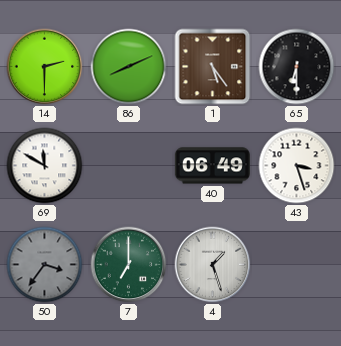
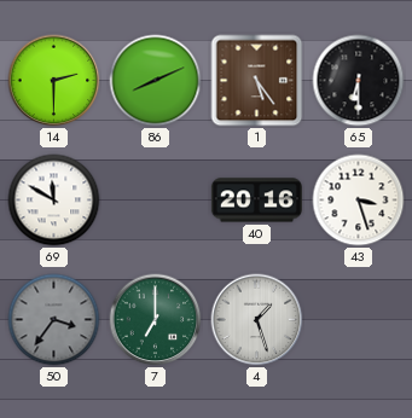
40: 06:49 -> 20:16
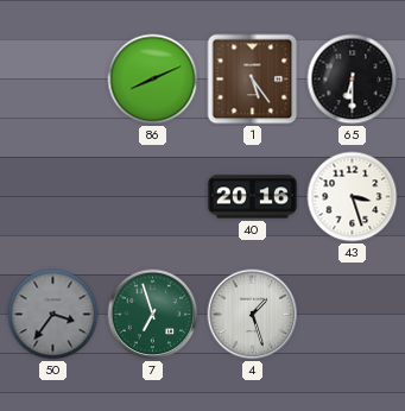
14: 2:30 -> none
69: 11:50 -> none
7: 7:00 -> 6:57
